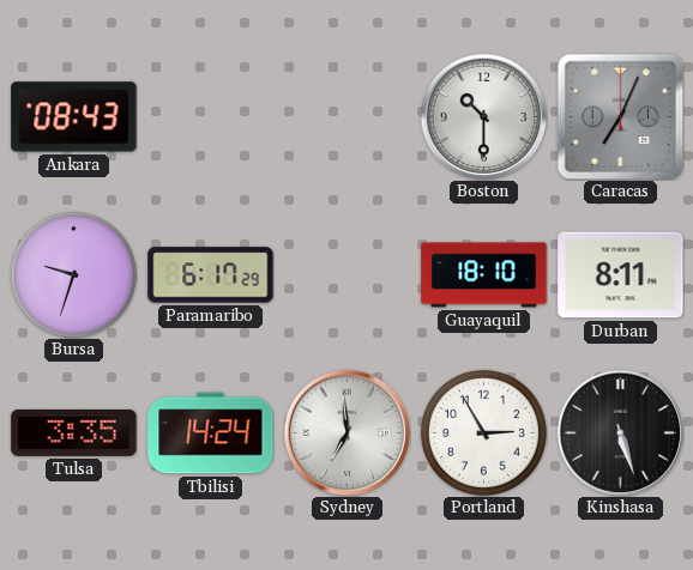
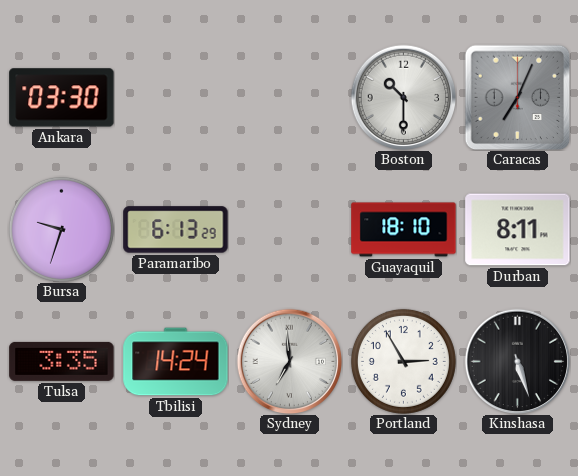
Ankara: 08:43 -> 03:30
Paramaribo: 6:17 -> 6:13
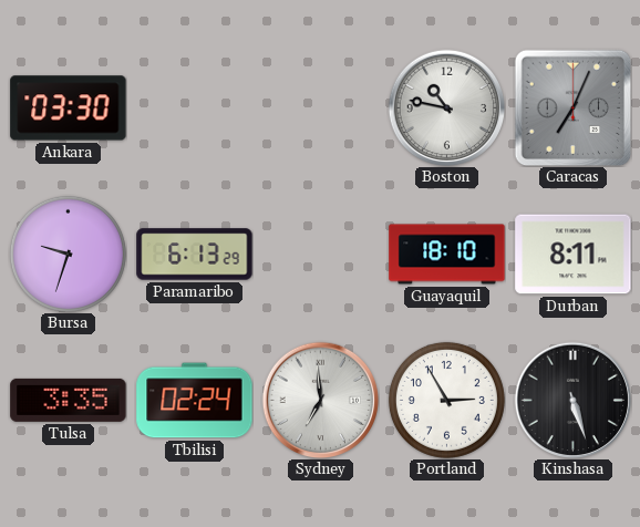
Boston: 10:30 -> 10:47
Tbilisi: 14:24 -> 02:24
